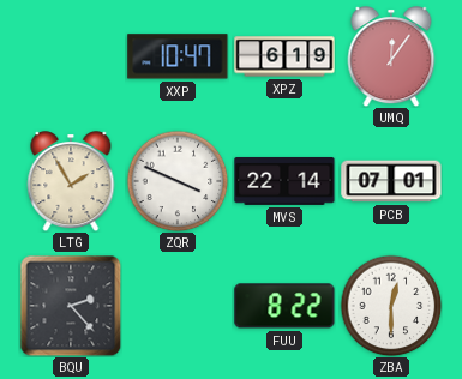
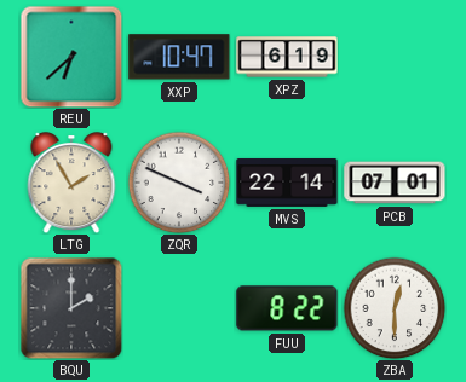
REU: none -> 6:38
UMQ: 12:06 -> none
BQU: 2:23 -> 2:00
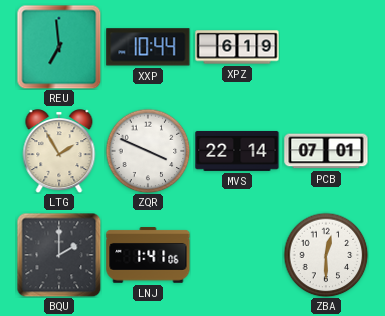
REU: 6:38 -> 6:59
XXP: 10:47 -> 10:44
LNJ: none -> 1:41
FUU: 8:22 -> none
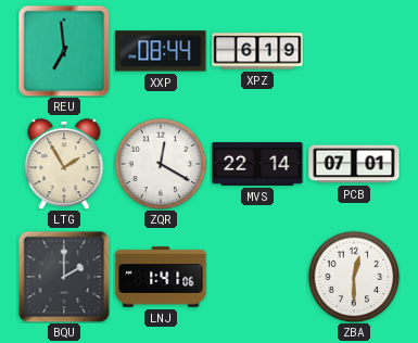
XXP: 10:44 -> 08:44
ZQR: 3:49 -> 12:20
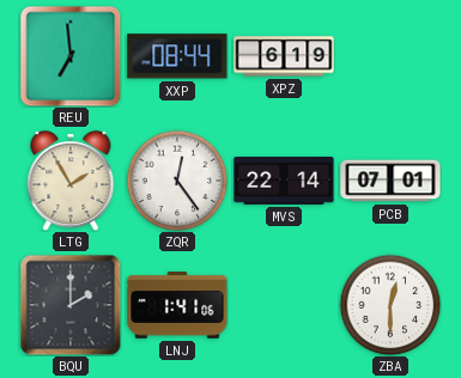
ZQR: 12:20 -> 12:24
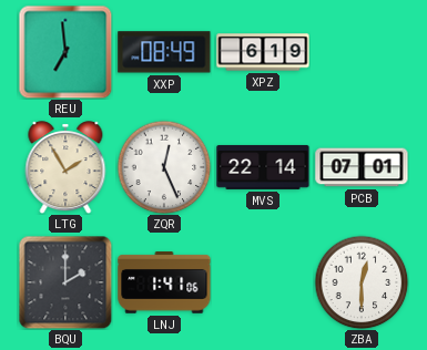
XXP: 08:44 -> 08:49
ZQR: 12:24 -> 12:26
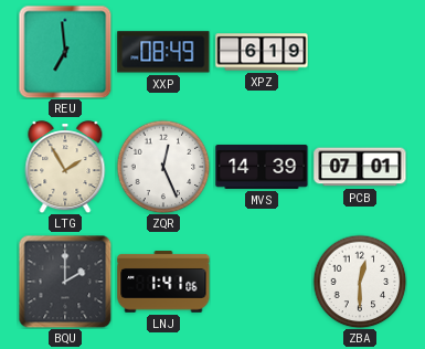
MVS: 22:14 -> 14:39
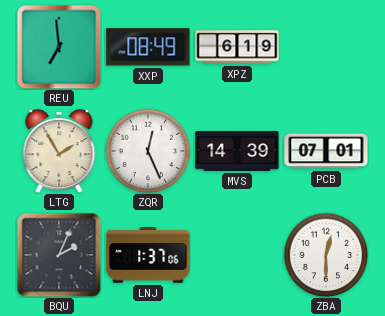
BQU: 2:00 -> 2:04
LNJ: 1:41 -> 1:37
